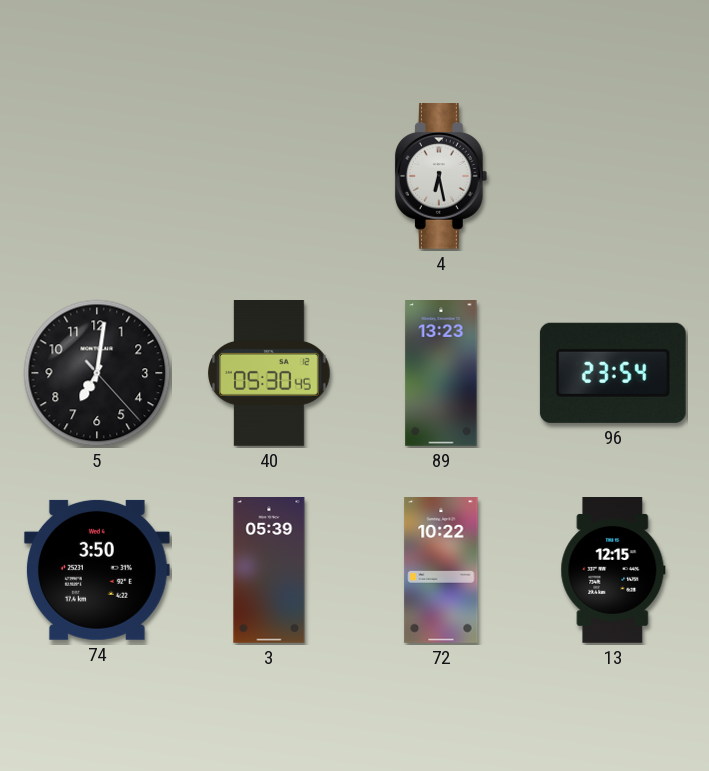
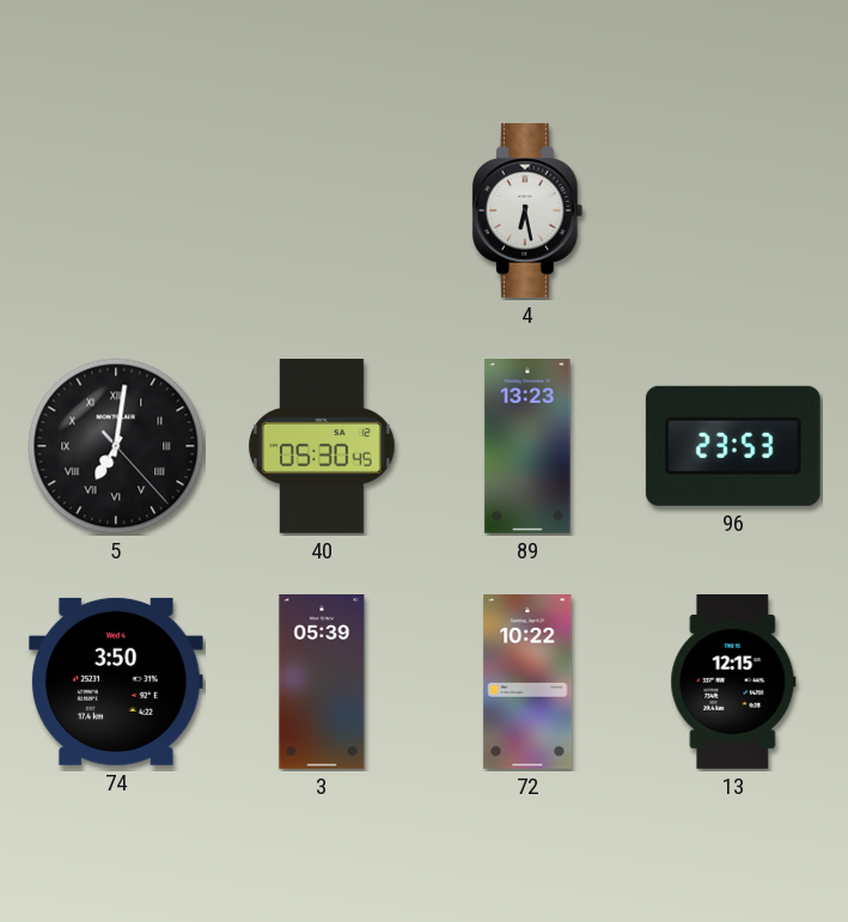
5 numerals: Arabic -> Roman
96: 23:54 -> 23:53
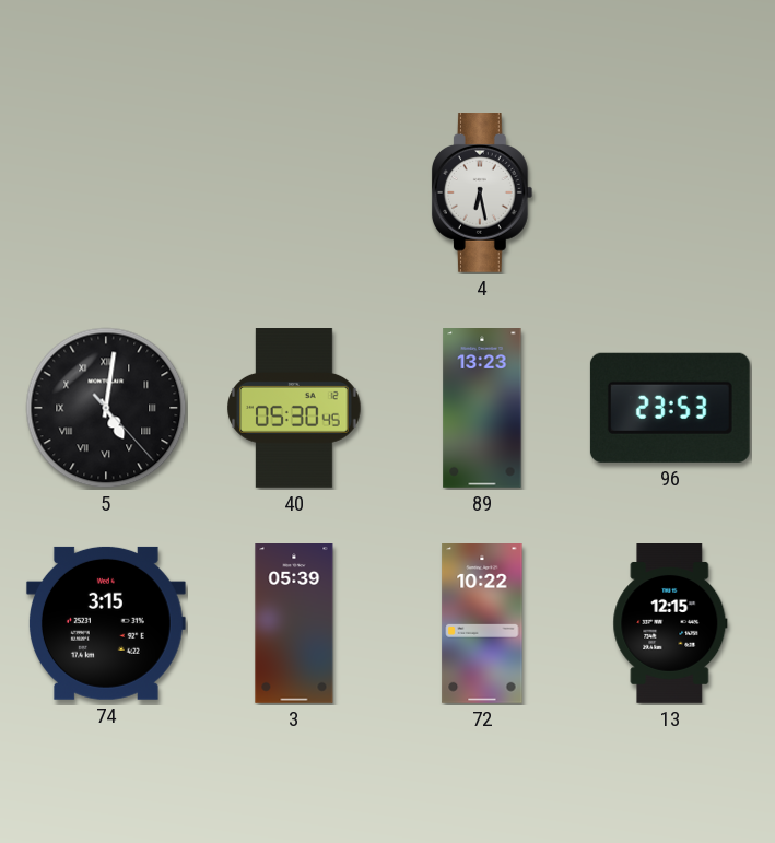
5: 7:01 -> 5:01
74: 3:50 -> 3:15
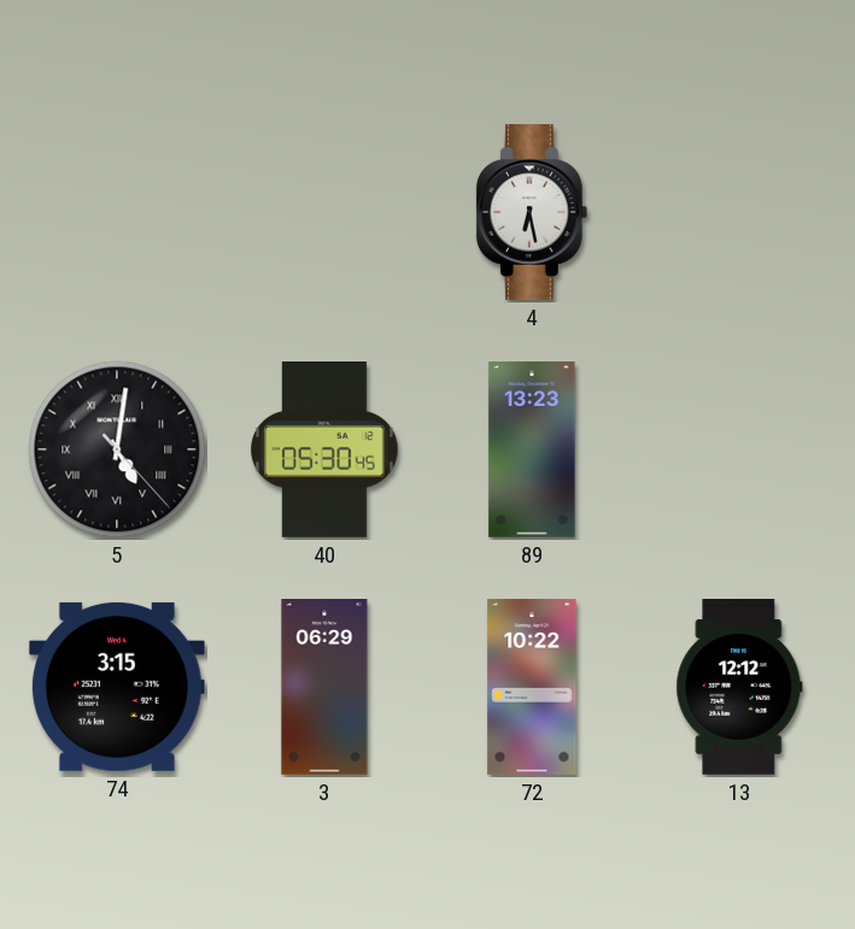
96: 23:53 -> none
3: 05:39 -> 06:29
13: 12:15 -> 12:12
